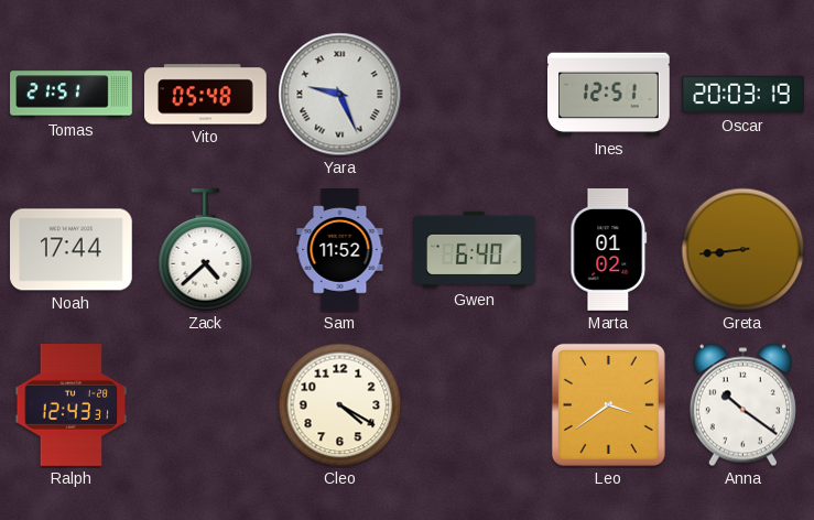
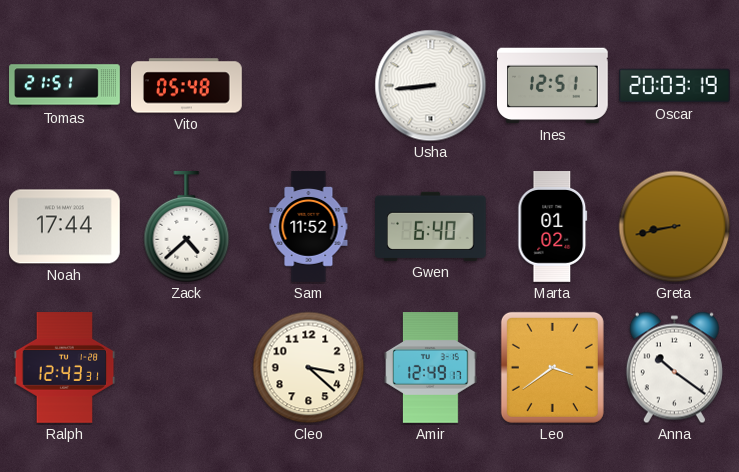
Yara: 9:26 -> none
Usha: none -> 8:44
Greta: 8:44 -> 8:43
Cleo: 4:20 -> 3:22
Amir: none -> 12:49
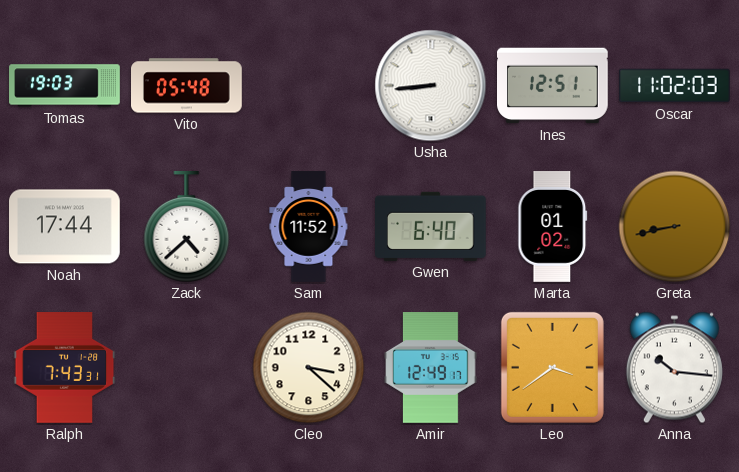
Tomas: 21:51 -> 19:03
Oscar: 20:03 -> 11:02
Ralph: 12:43 -> 7:43
Anna: 10:21 -> 10:16
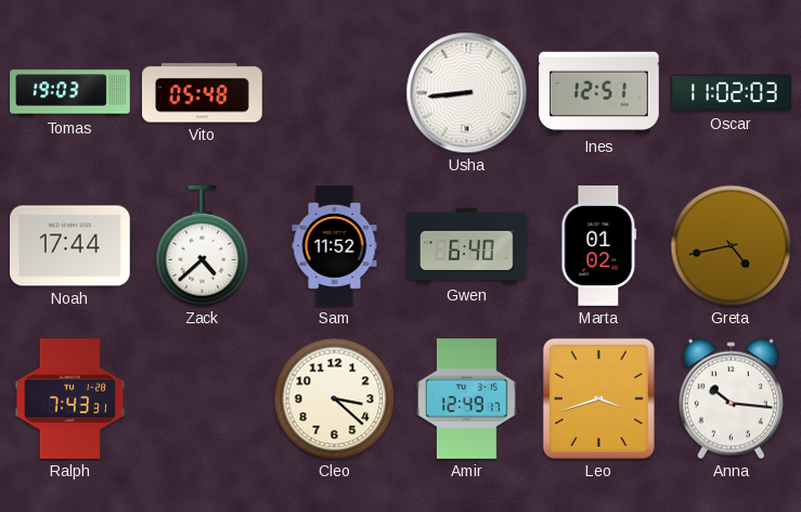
Greta: 8:43 -> 4:43
Leo: 3:39 -> 3:42
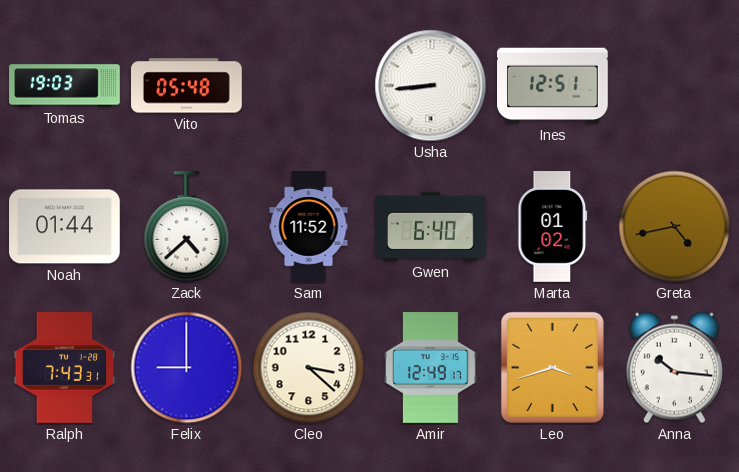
Oscar: 11:02 -> none
Noah: 17:44 -> 01:44
Felix: none -> 9:00
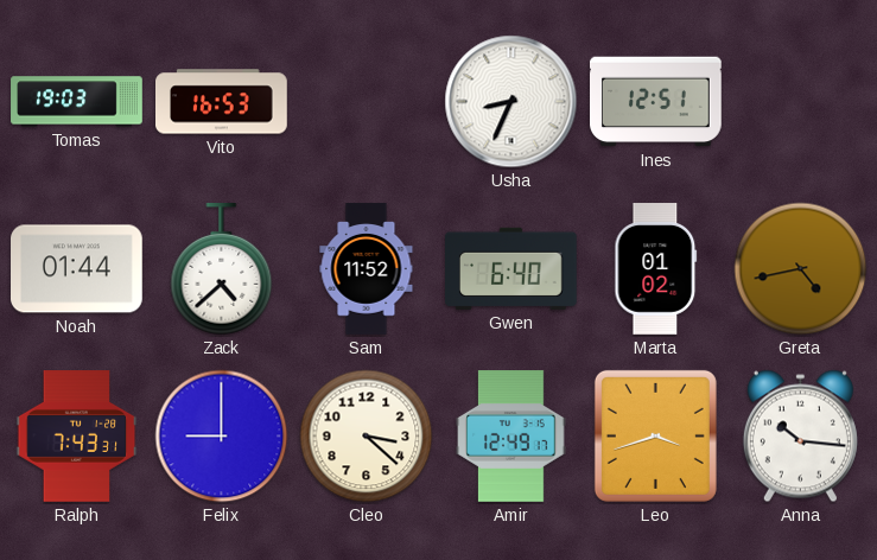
Vito: 05:48 -> 16:53
Usha: 8:44 -> 8:34
